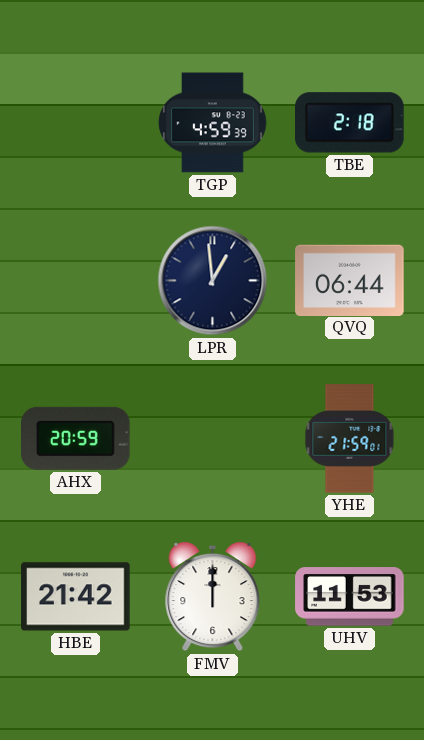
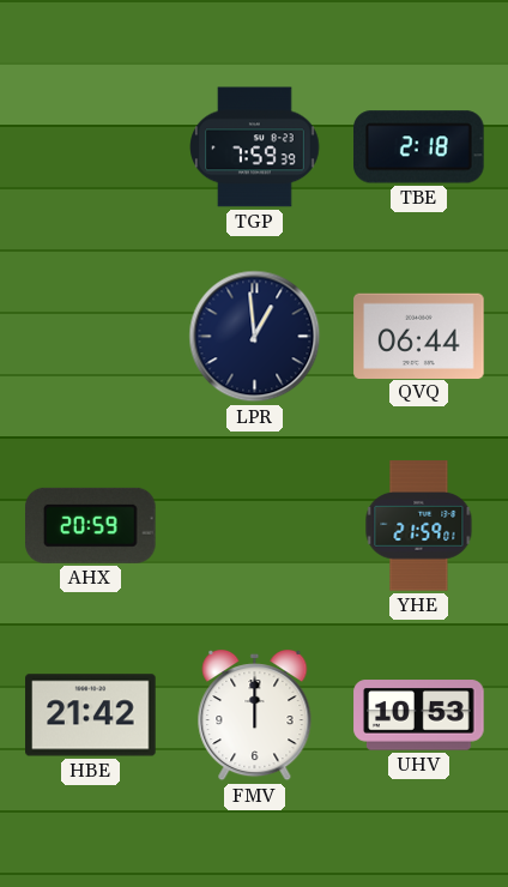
TGP: 4:59 -> 7:59
UHV: 11:53 -> 10:53
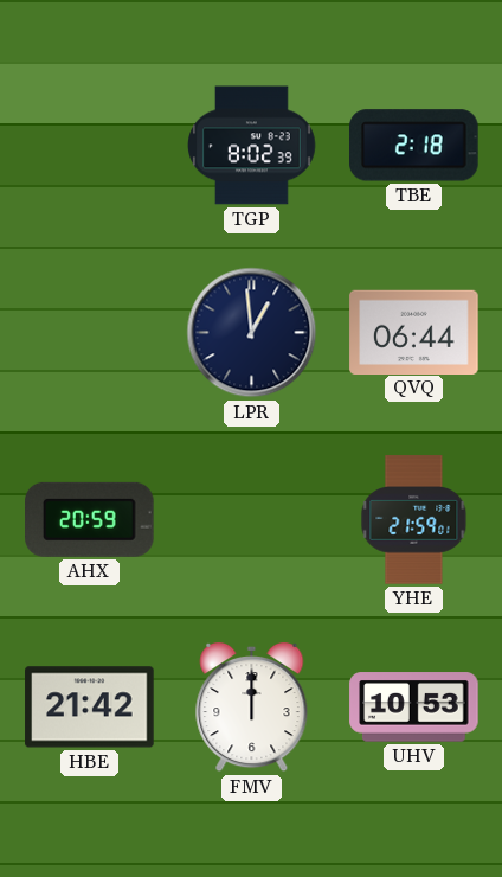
TGP: 7:59 -> 8:02
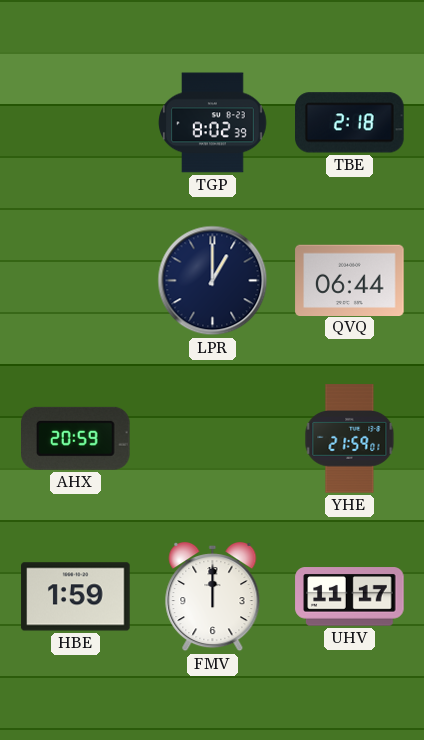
LPR: 12:59 -> 1:00
HBE: 21:42 -> 1:59
UHV: 10:53 -> 11:17
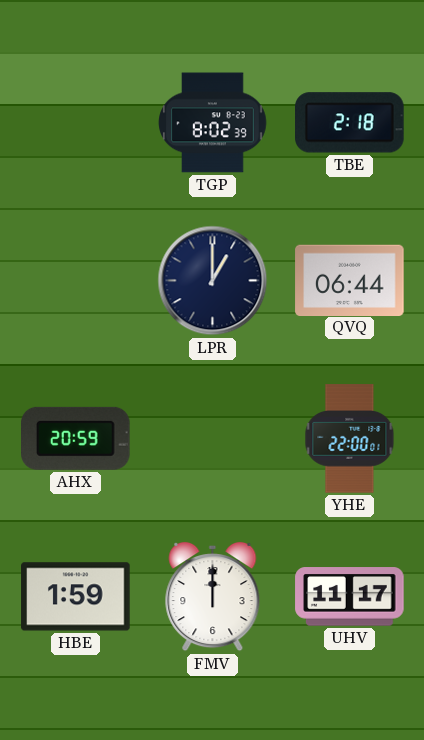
YHE: 21:59 -> 22:00
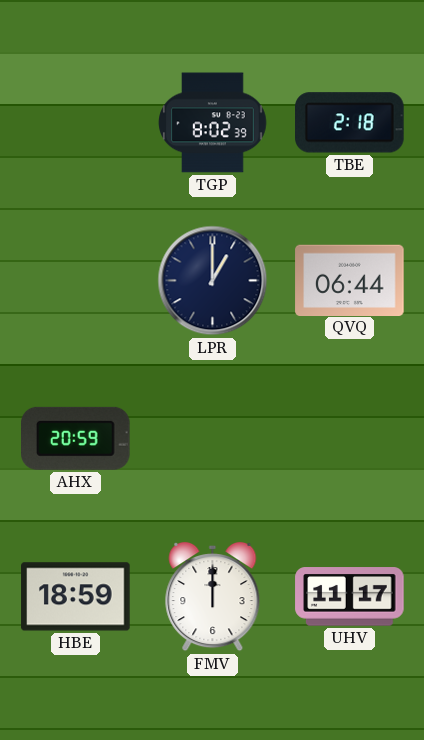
YHE: 22:00 -> none
HBE: 1:59 -> 18:59
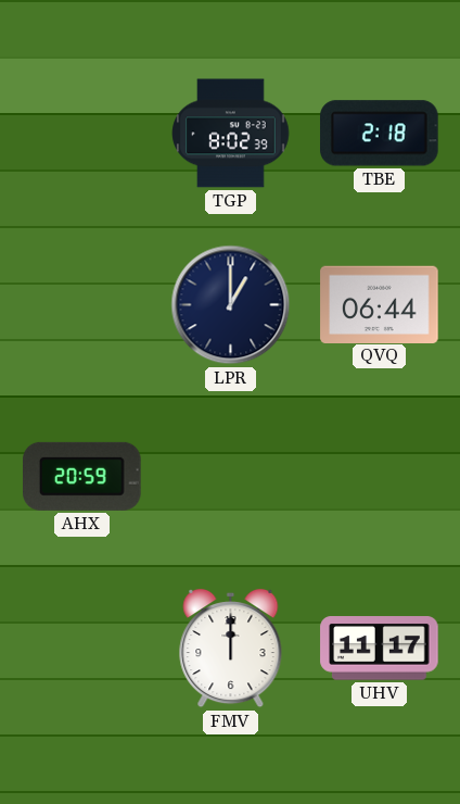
HBE: 18:59 -> none
